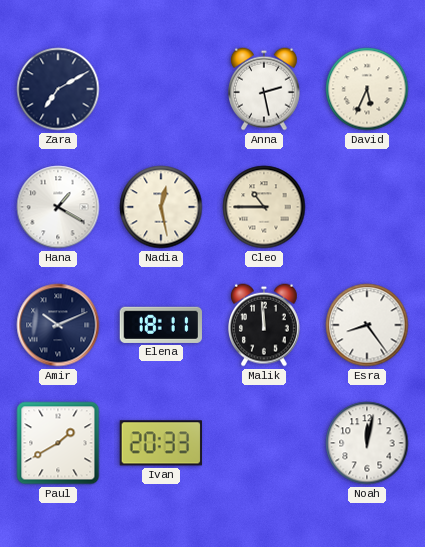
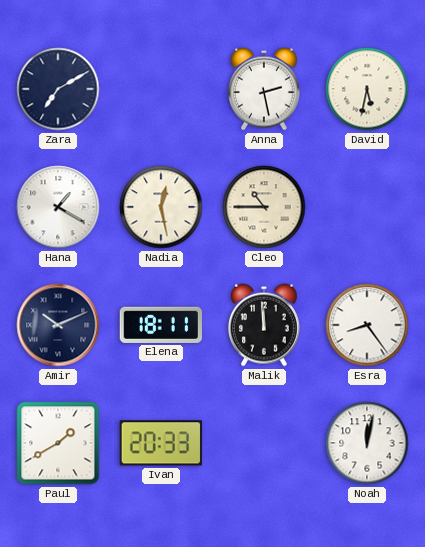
David: 5:34 -> 5:32
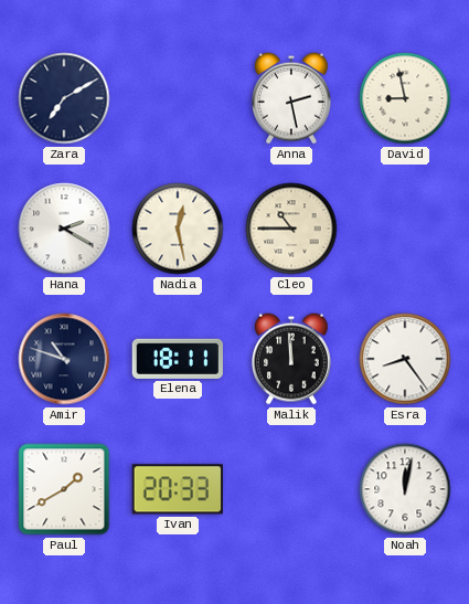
David: 5:32 -> 8:58
Hana: 1:20 -> 2:20
Amir: 10:11 -> 10:48
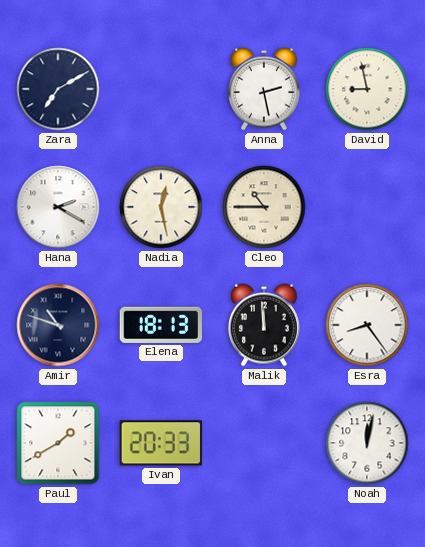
Elena: 18:11 -> 18:13
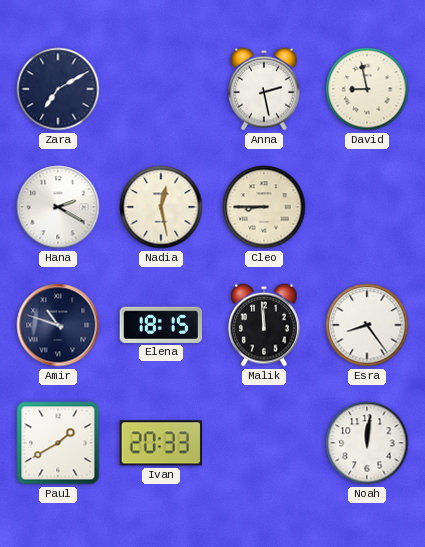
Cleo: 10:45 -> 8:45
Elena: 18:13 -> 18:15
Noah: 12:02 -> 12:01
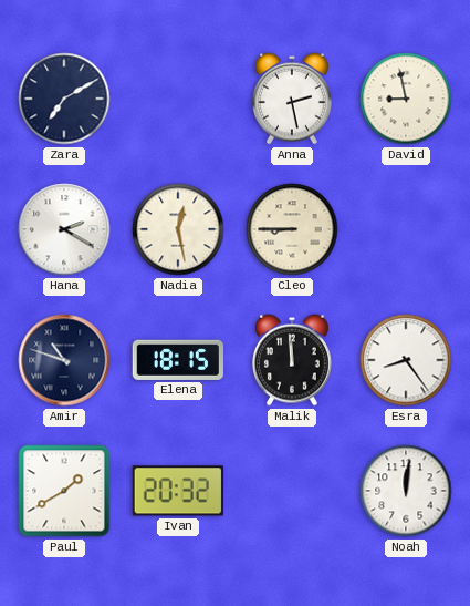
Ivan: 20:33 -> 20:32
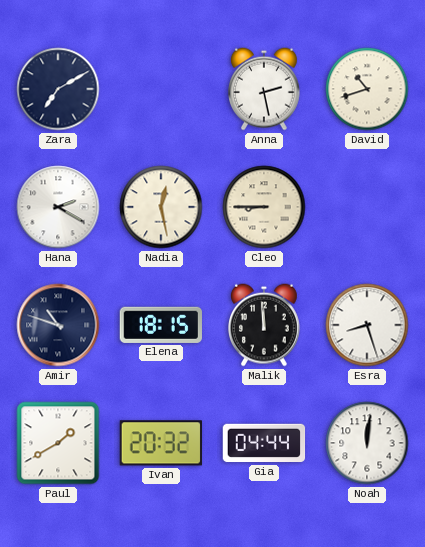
David: 8:58 -> 10:42
Esra: 8:24 -> 8:27
Gia: none -> 04:44
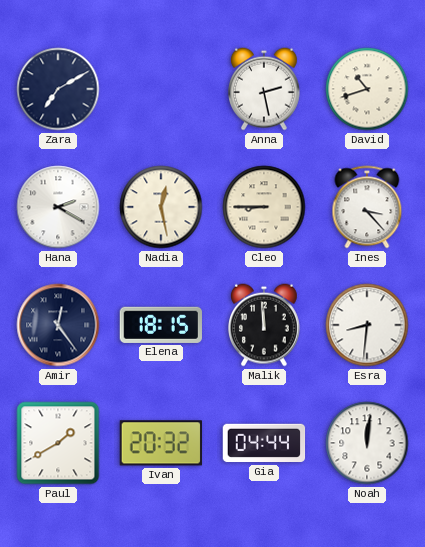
Ines: none -> 3:23
Amir: 10:48 -> 12:24
Esra: 8:27 -> 8:31
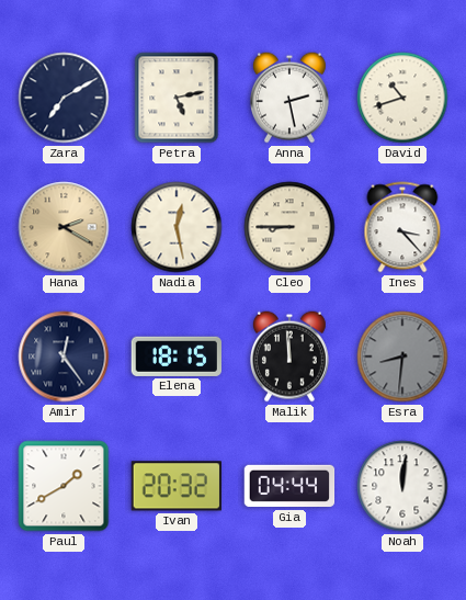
Petra: none -> 5:13
Hana dial: white -> champagne
Esra dial: white -> grey
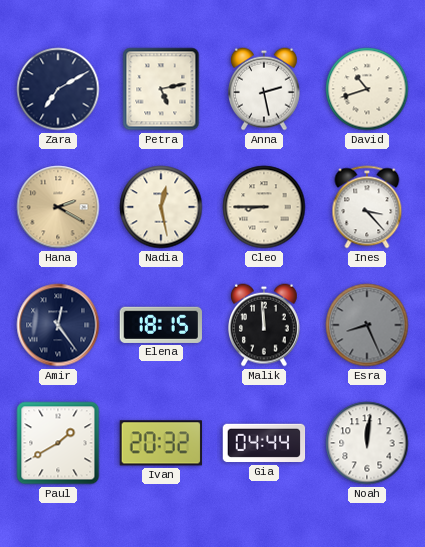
Esra: 8:31 -> 8:26
